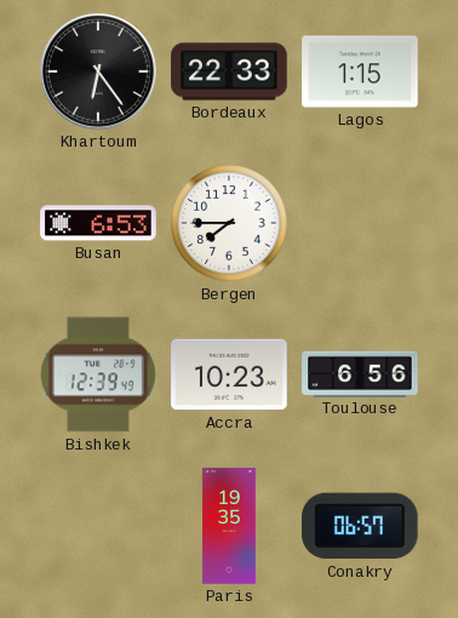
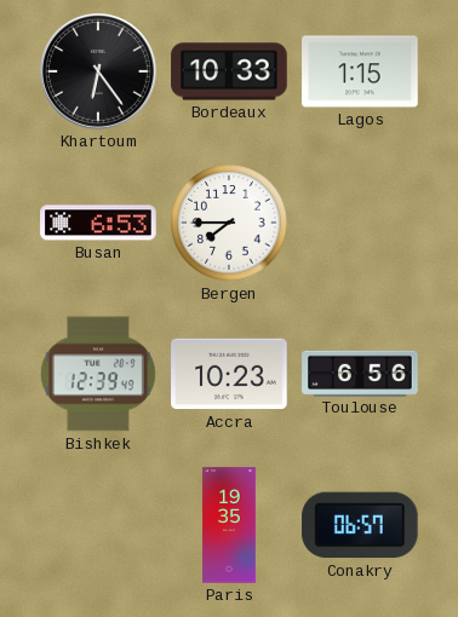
Bordeaux: 22:33 -> 10:33
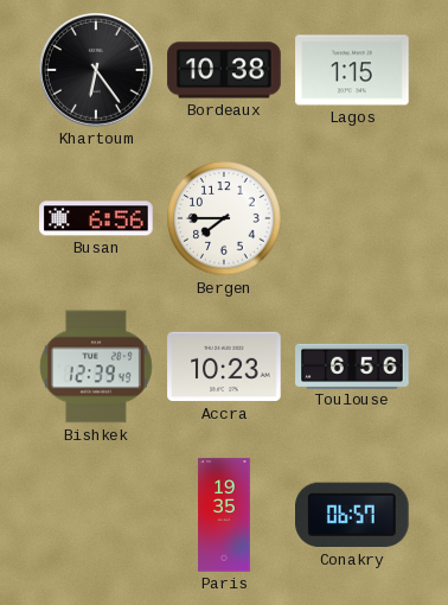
Bordeaux: 10:33 -> 10:38
Busan: 6:53 -> 6:56
